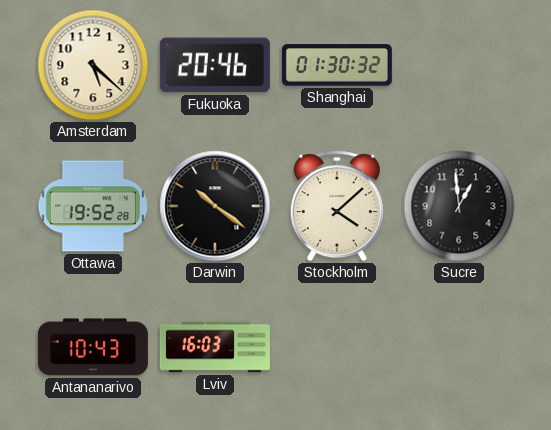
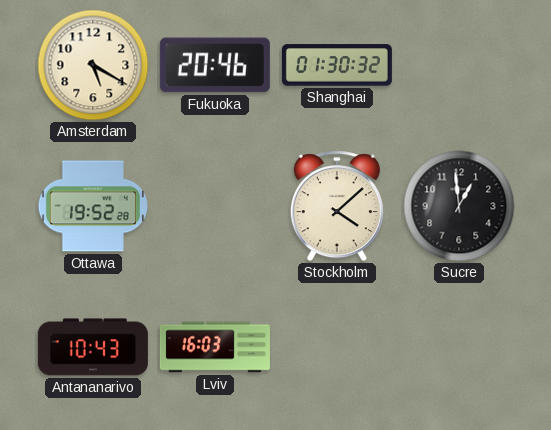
Amsterdam: 5:22 -> 5:20
Darwin: 10:21 -> none
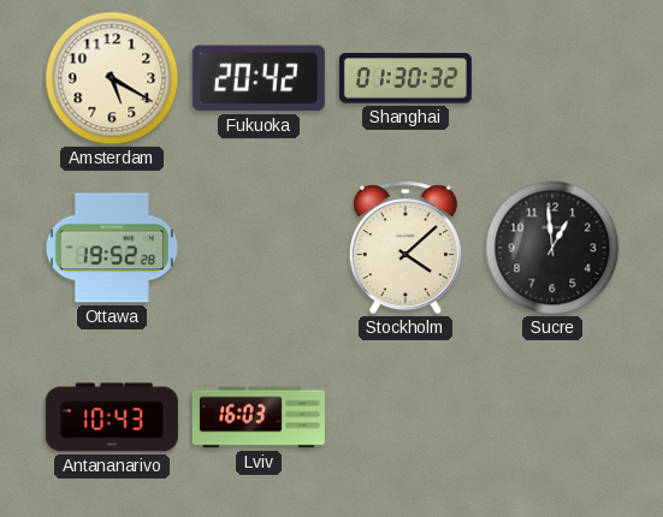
Fukuoka: 20:46 -> 20:42
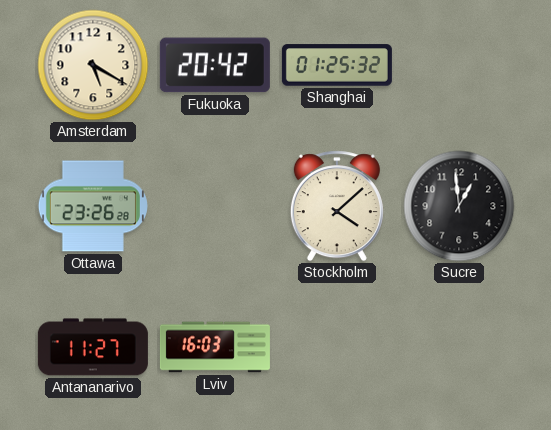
Shanghai: 01:30 -> 01:25
Ottawa: 19:52 -> 23:26
Antananarivo: 10:43 -> 11:27
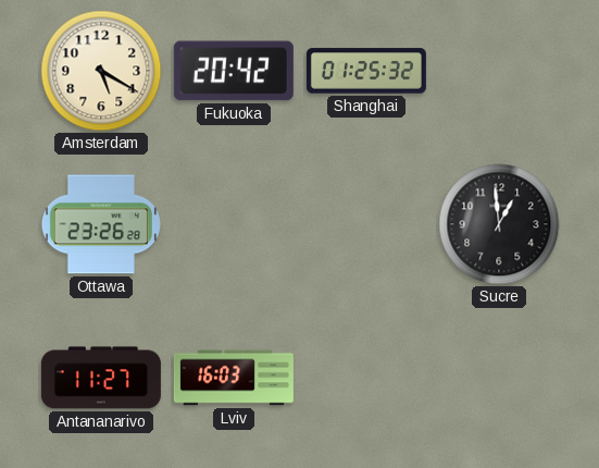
Stockholm: 4:08 -> none
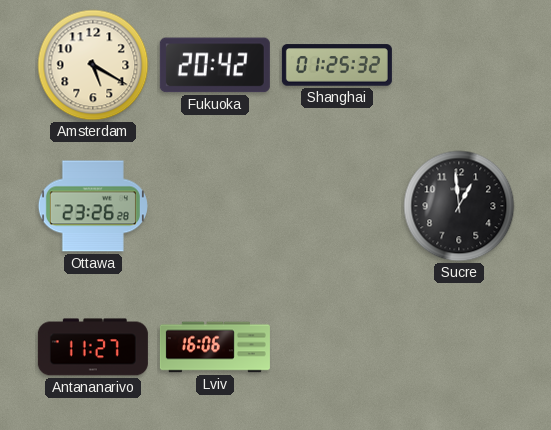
Lviv: 16:03 -> 16:06
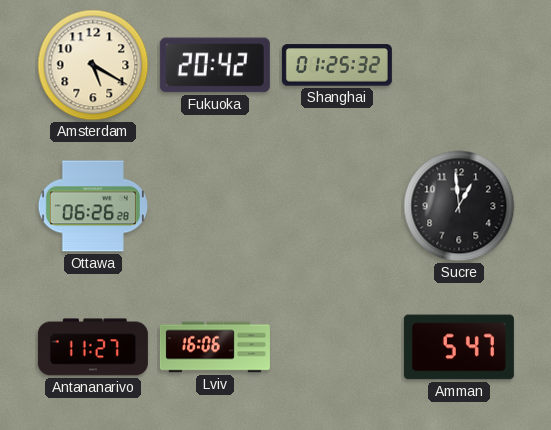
Ottawa: 23:26 -> 06:26
Amman: none -> 5:47
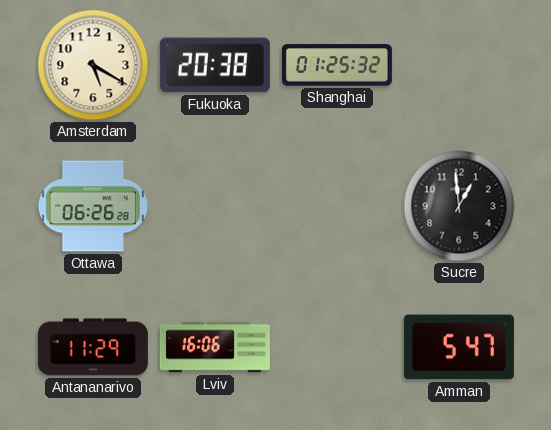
Fukuoka: 20:42 -> 20:38
Antananarivo: 11:27 -> 11:29
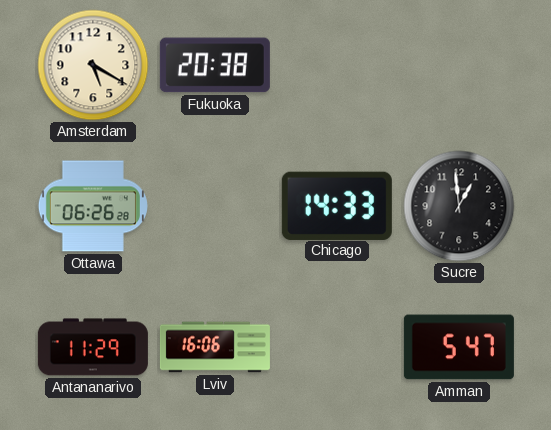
Shanghai: 01:25 -> none
Chicago: none -> 14:33
